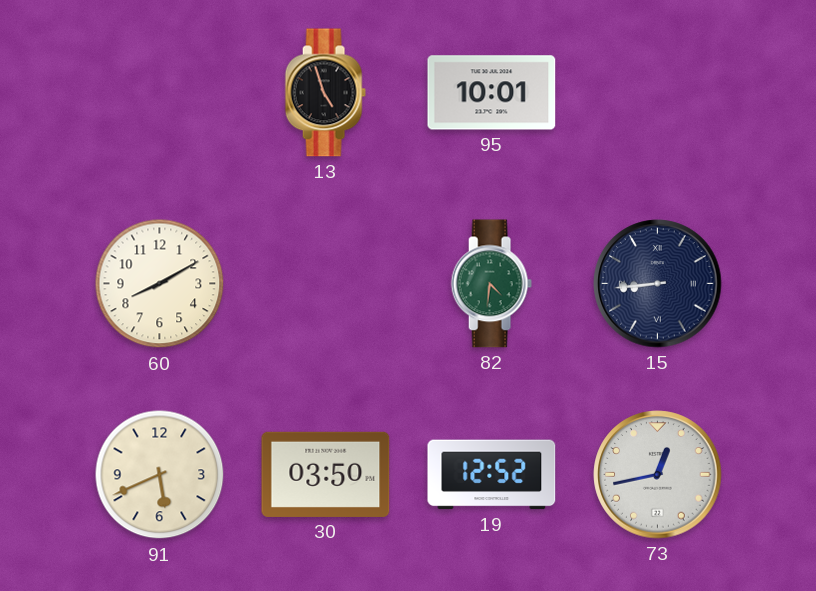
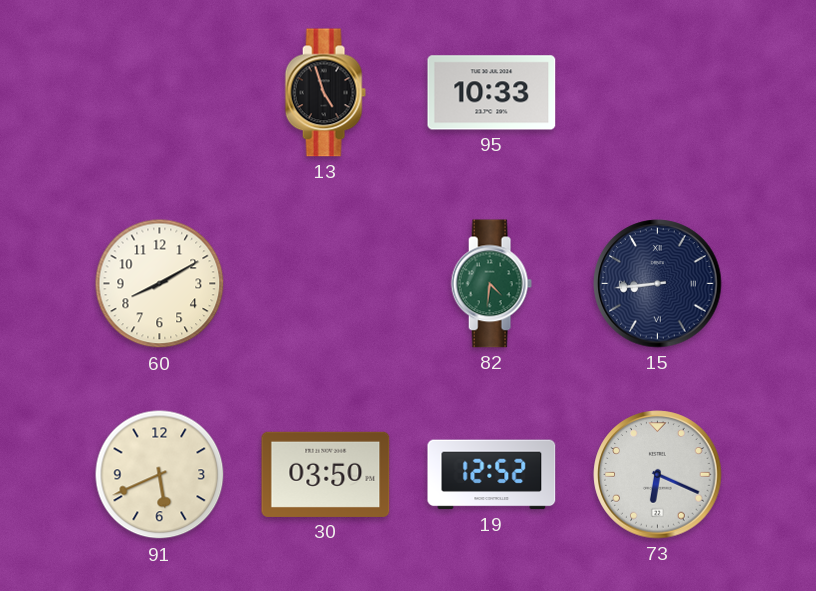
95: 10:01 -> 10:33
73: 12:43 -> 6:19
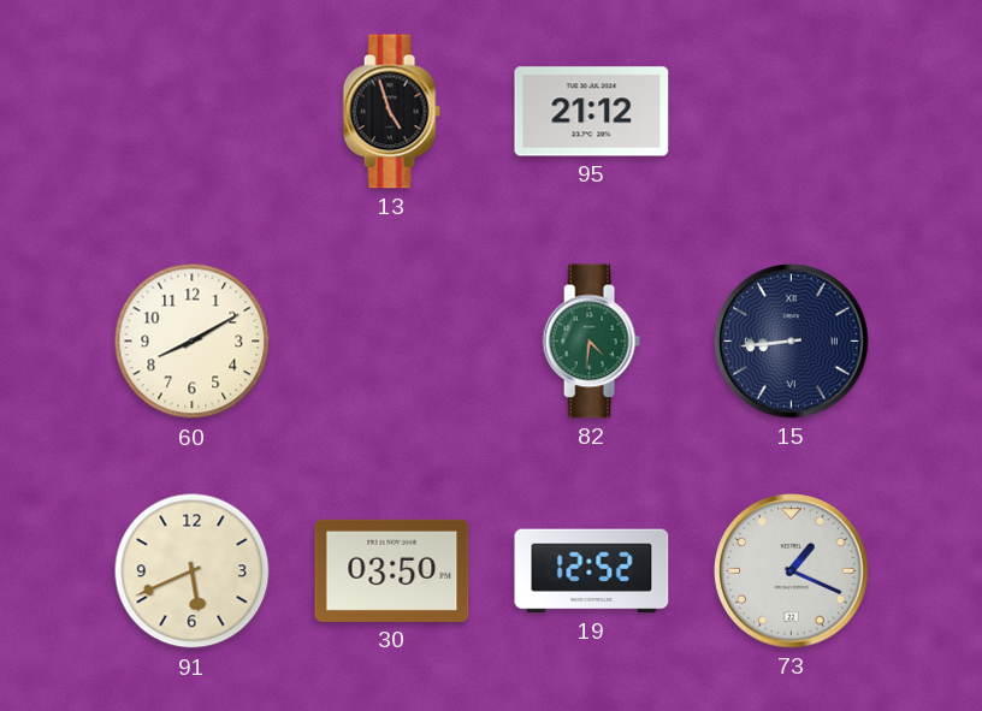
95: 10:33 -> 21:12
73: 6:19 -> 1:19
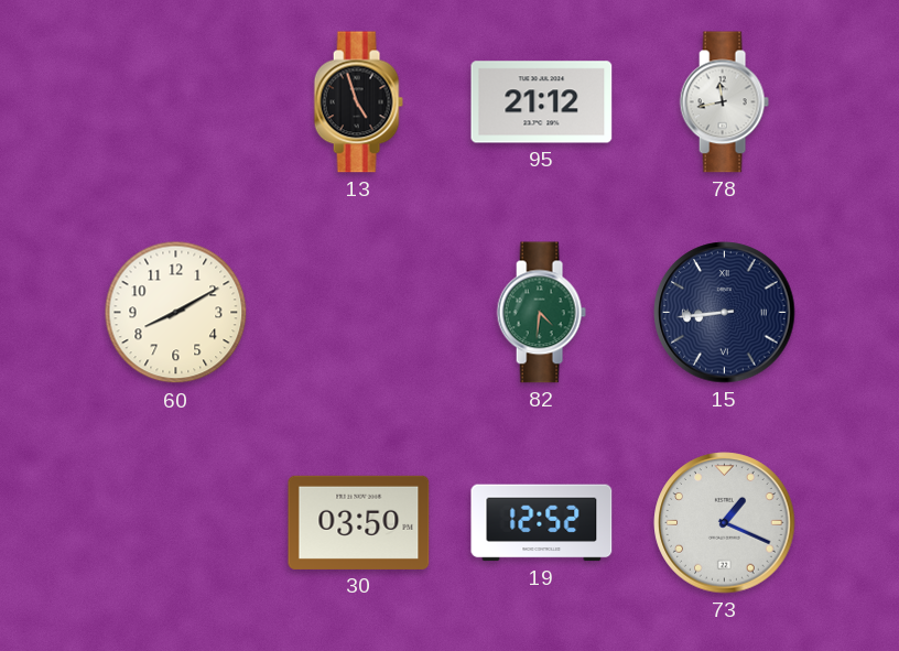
78: none -> 11:43
91: 5:41 -> none
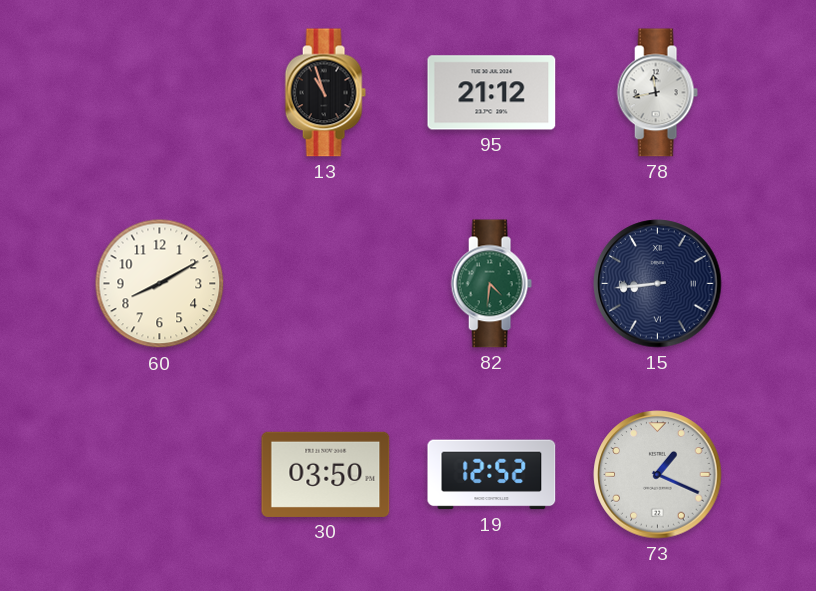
13: 4:57 -> 10:57
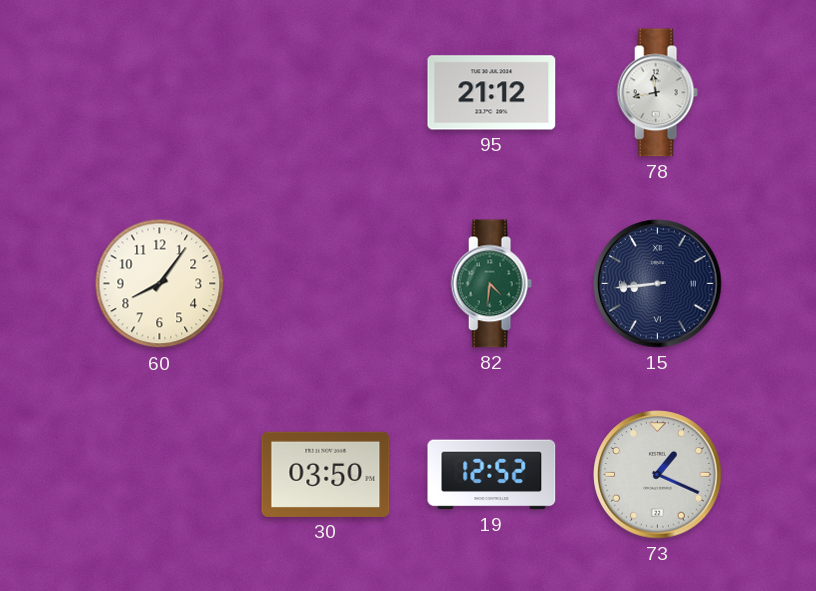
13: 10:57 -> none
60: 8:10 -> 8:06
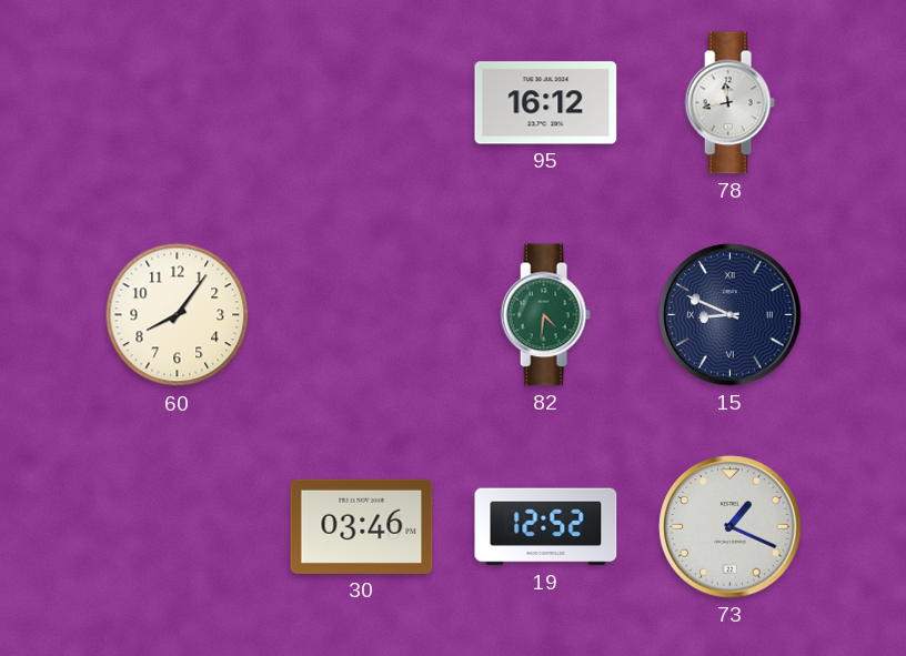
95: 21:12 -> 16:12
15: 8:44 -> 8:49
30: 03:50 -> 03:46
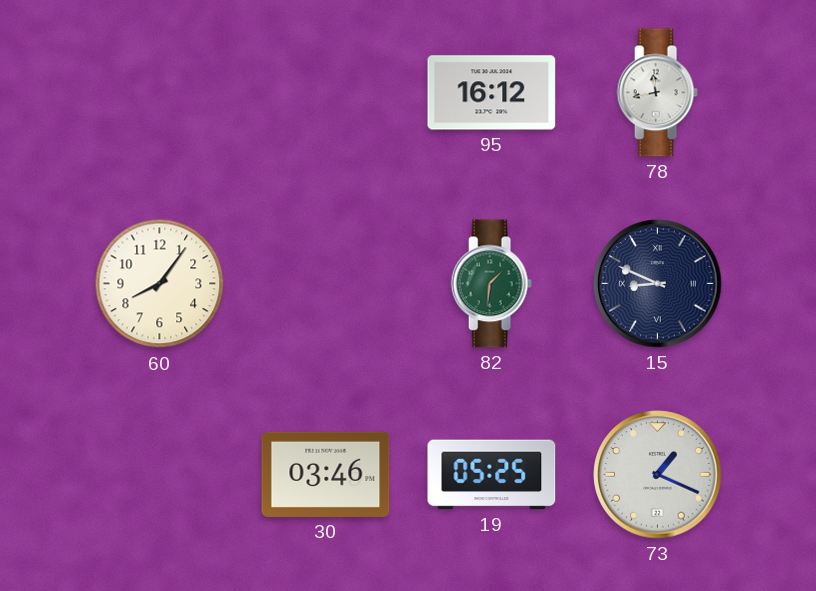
82: 4:31 -> 1:31
19: 12:52 -> 05:25
